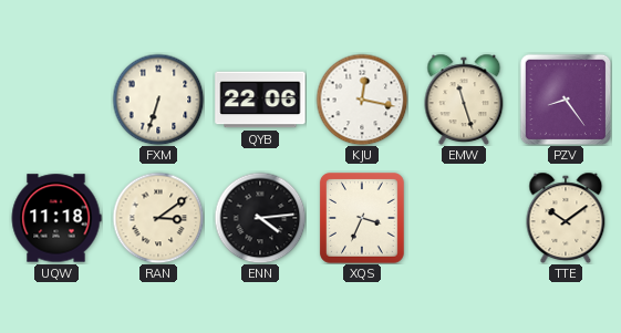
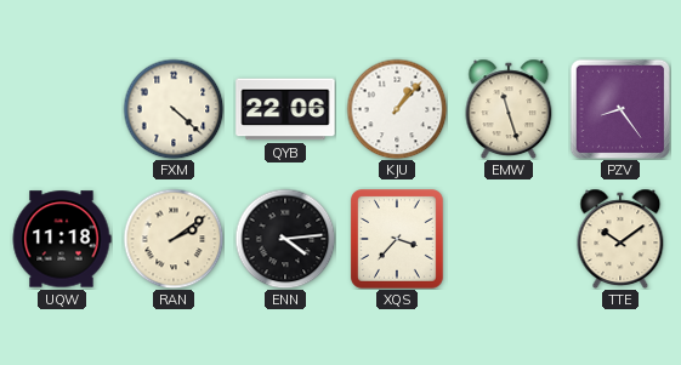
FXM: 6:33 -> 4:22
KJU: 12:17 -> 1:07
RAN: 3:09 -> 2:09
XQS: 3:34 -> 3:37
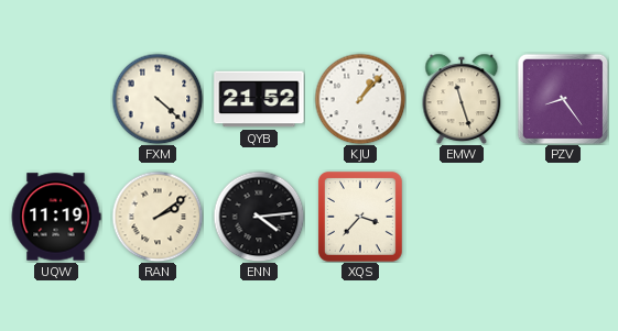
QYB: 22:06 -> 21:52
UQW: 11:18 -> 11:19
TTE: 10:09 -> none
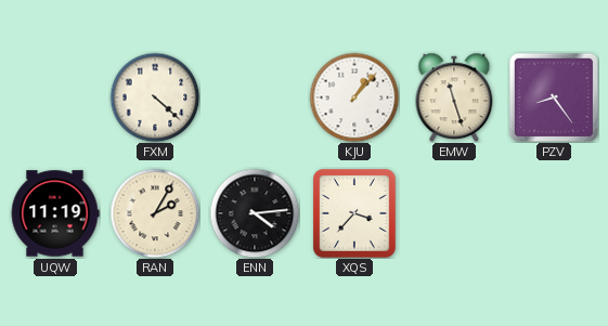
QYB: 21:52 -> none
RAN: 2:09 -> 2:05
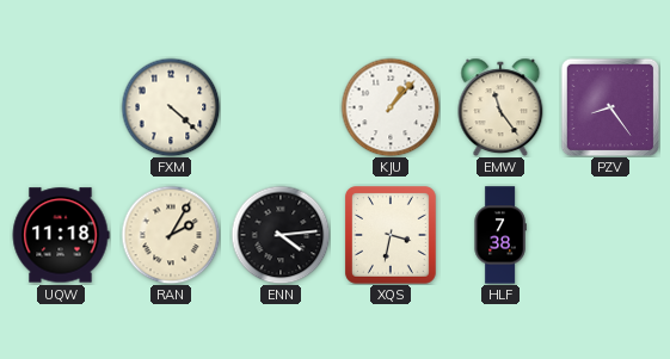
EMW: 11:27 -> 11:24
UQW: 11:19 -> 11:18
XQS: 3:37 -> 3:32
HLF: none -> 7:38
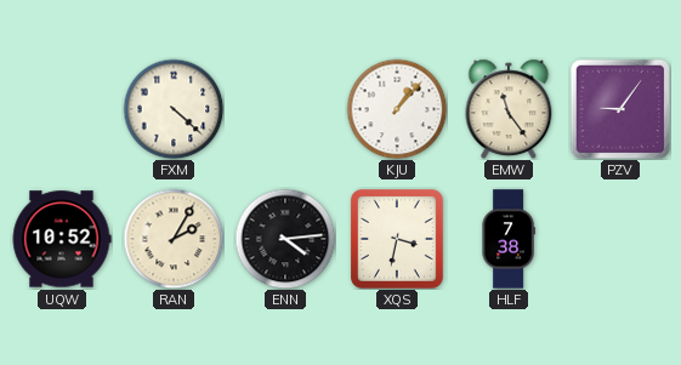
PZV: 8:24 -> 9:06
UQW: 11:18 -> 10:52
